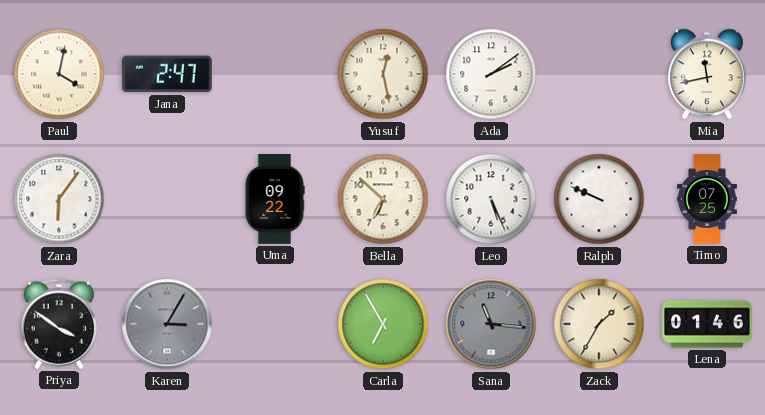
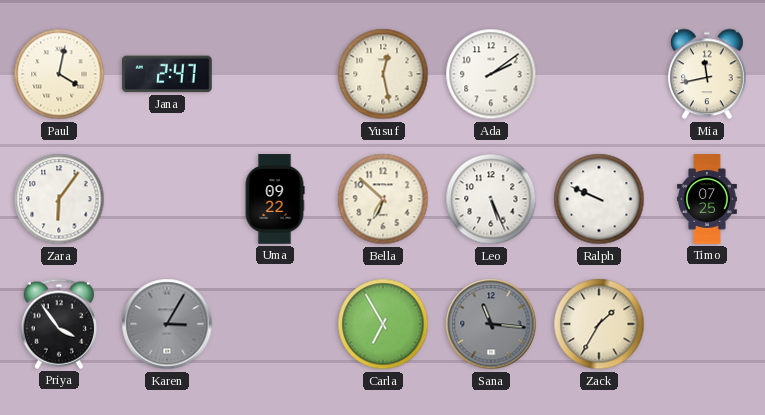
Priya: 3:51 -> 3:54
Lena: 01:46 -> none
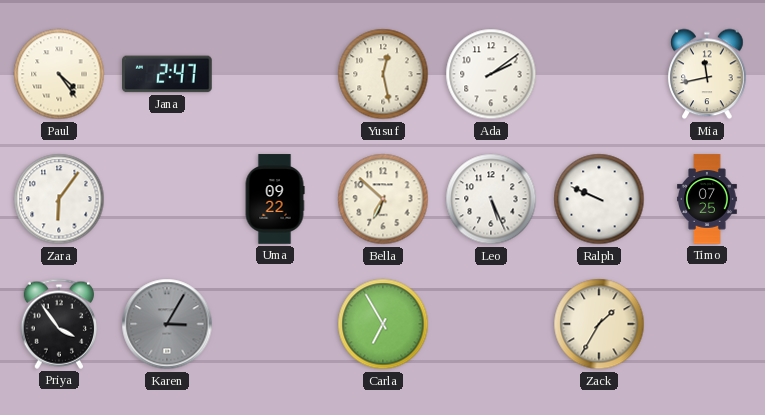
Paul: 4:02 -> 4:24
Sana: 11:16 -> none
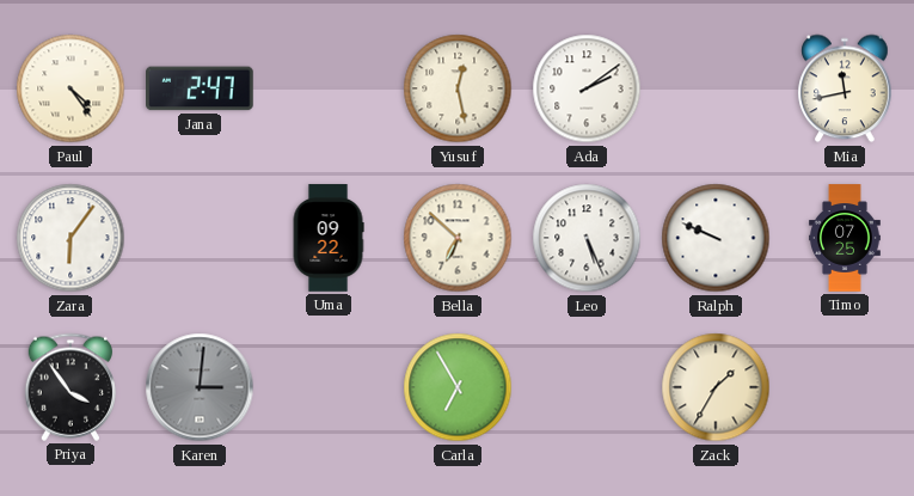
Karen: 3:05 -> 3:01
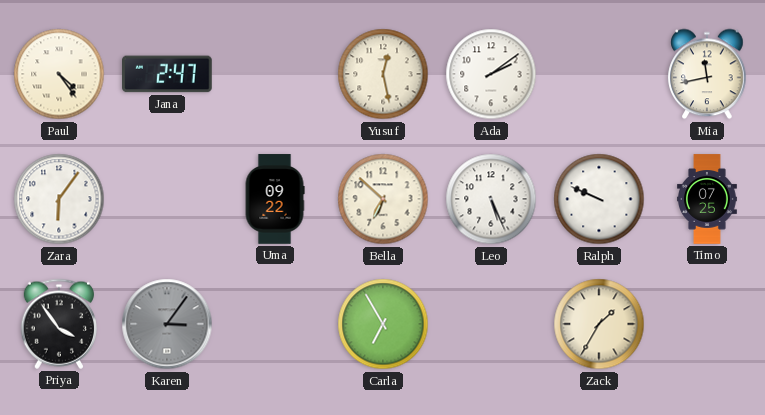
Karen: 3:01 -> 3:06
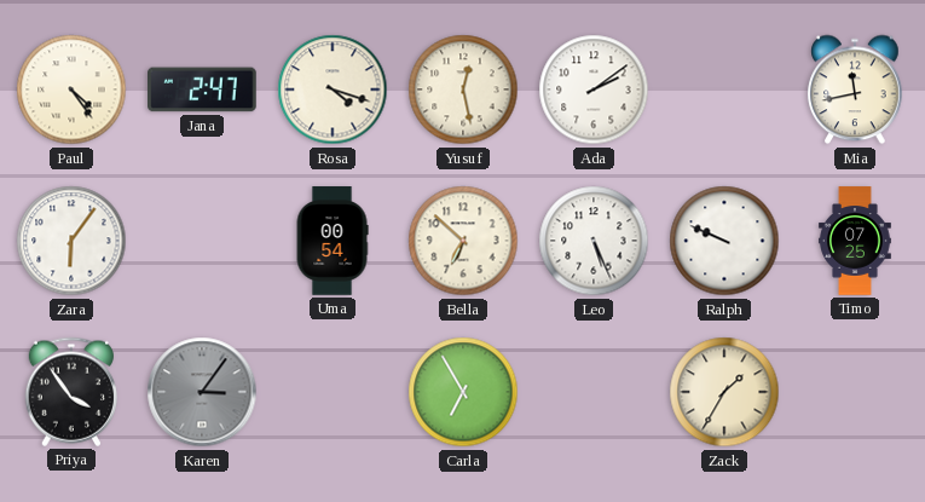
Rosa: none -> 4:18
Uma: 09:22 -> 00:54
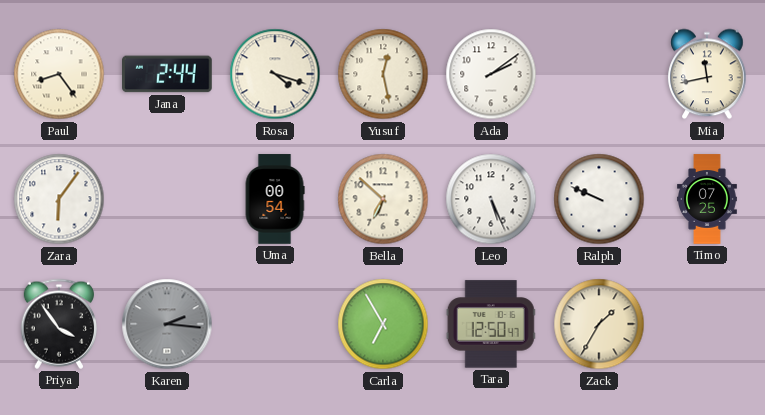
Paul: 4:24 -> 8:24
Jana: 2:47 -> 2:44
Karen: 3:06 -> 2:16
Tara: none -> 12:50
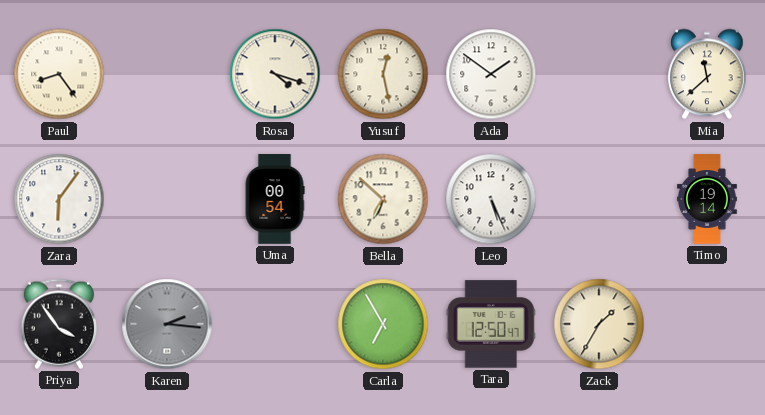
Jana: 2:44 -> none
Ada: 2:09 -> 1:51
Mia: 11:43 -> 11:38
Ralph: 9:49 -> none
Timo: 07:25 -> 19:14
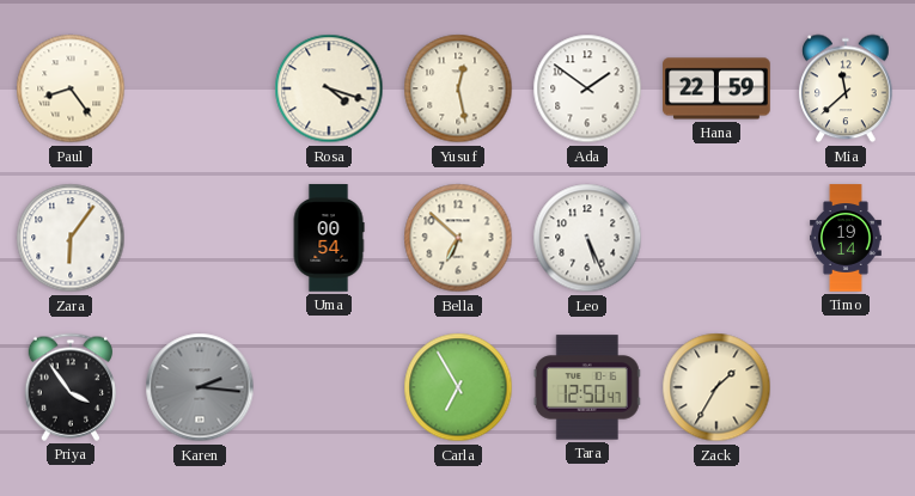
Hana: none -> 22:59
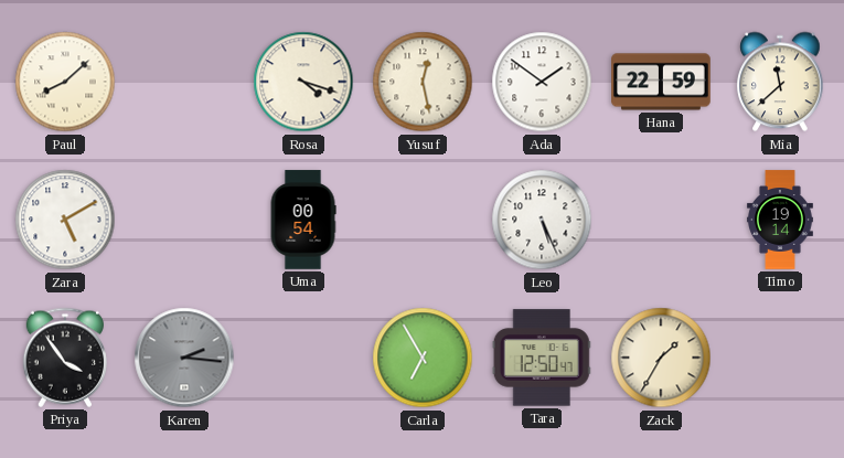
Paul: 8:24 -> 8:08
Zara: 6:06 -> 5:10
Bella: 6:52 -> none
